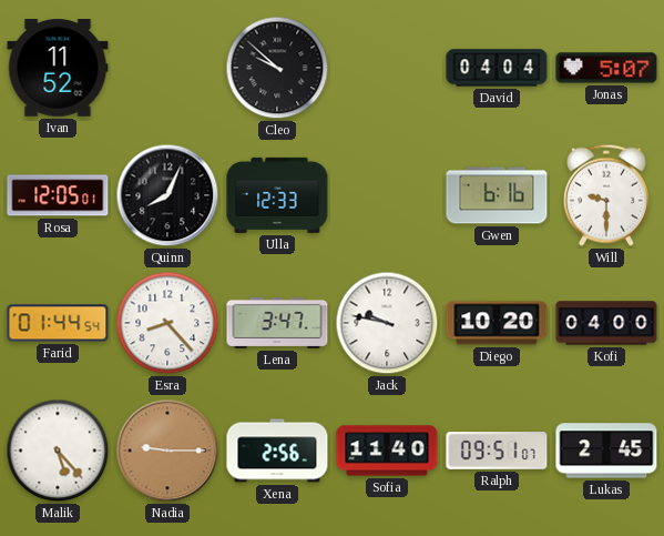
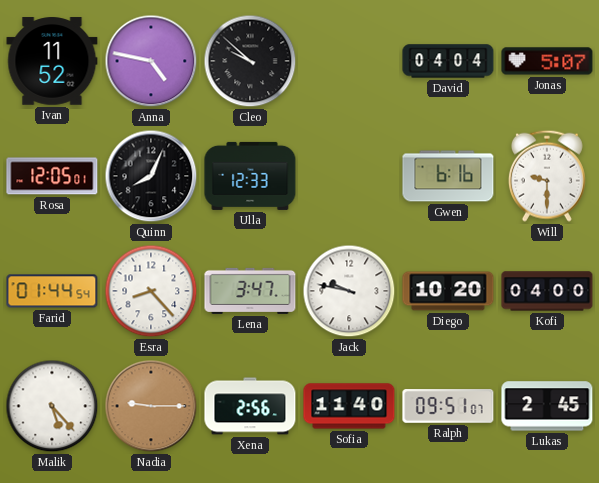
Anna: none -> 4:47
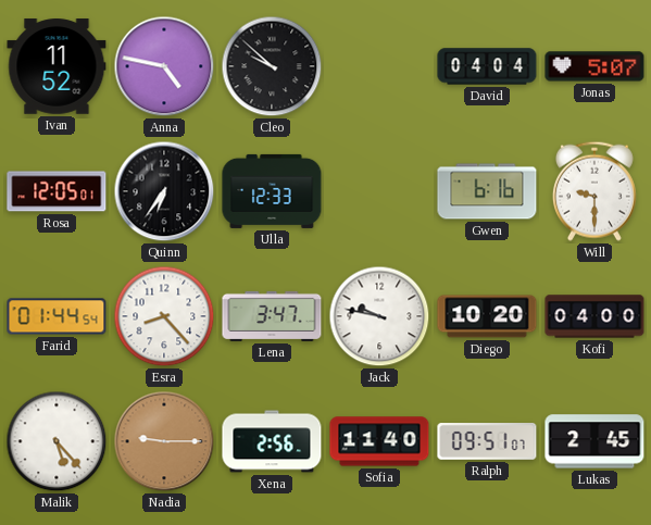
Quinn: 8:04 -> 6:36
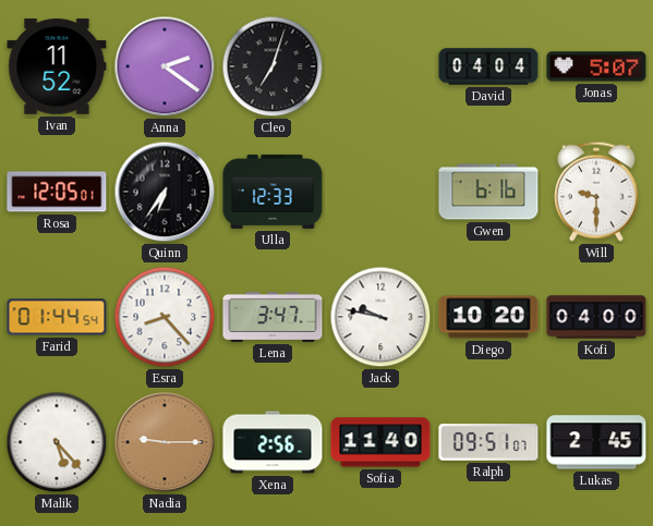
Anna: 4:47 -> 2:21
Cleo: 9:52 -> 7:03
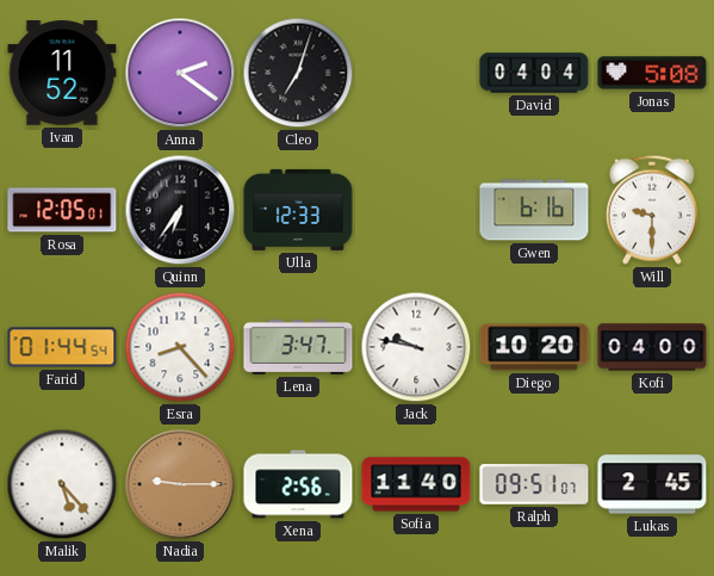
Jonas: 5:07 -> 5:08
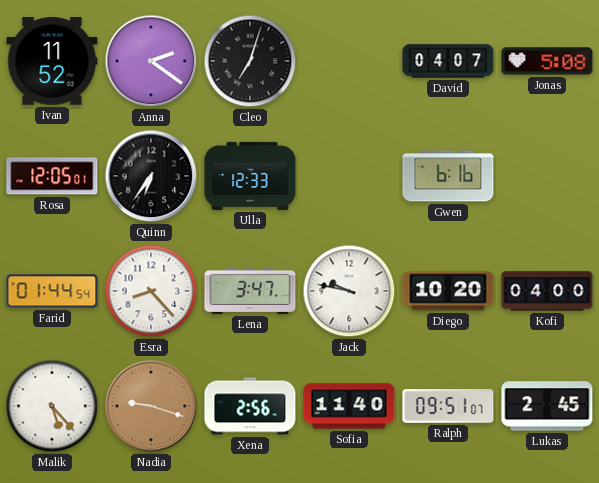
David: 04:04 -> 04:07
Will: 9:30 -> none
Nadia: 9:15 -> 9:18
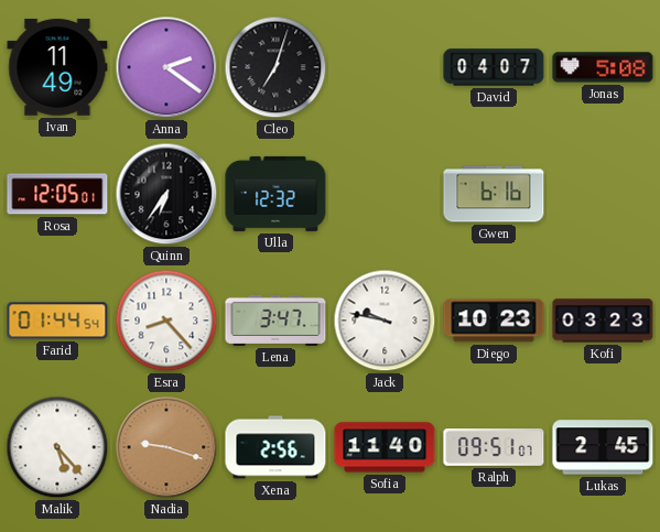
Ivan: 11:52 -> 11:49
Ulla: 12:33 -> 12:32
Diego: 10:20 -> 10:23
Kofi: 04:00 -> 03:23
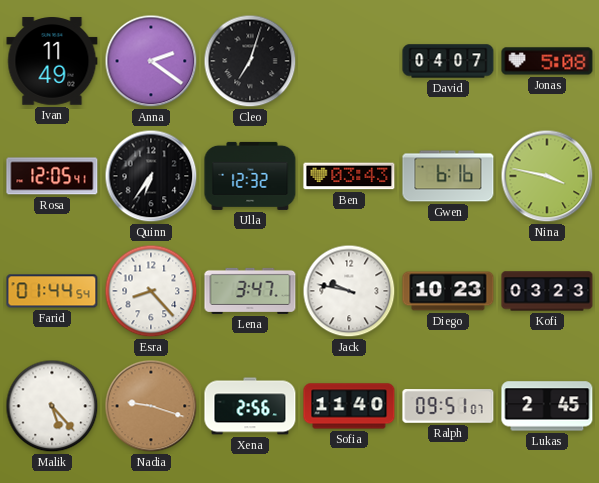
Rosa: 12:05:01 -> 12:05:41
Ben: none -> 03:43
Nina: none -> 3:47
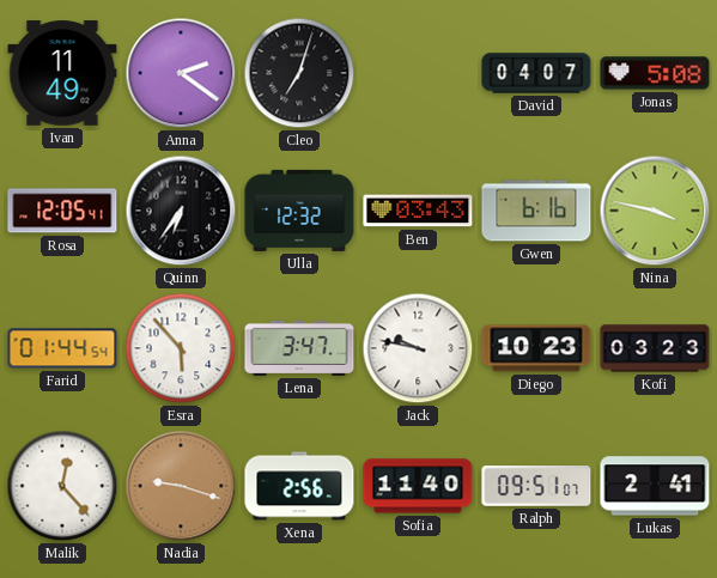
Esra: 8:23 -> 5:53
Malik: 5:23 -> 12:23
Lukas: 2:45 -> 2:41
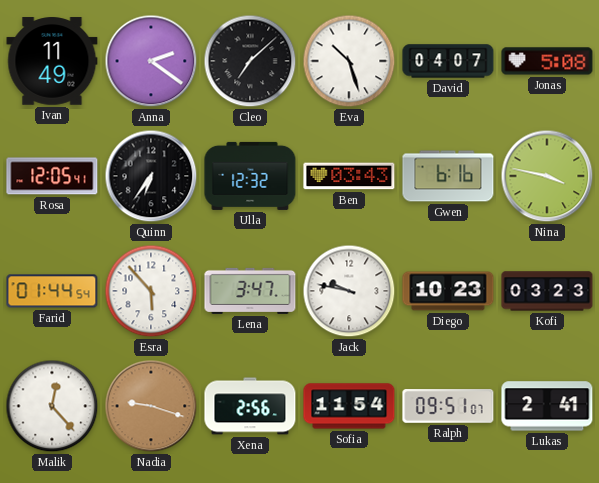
Cleo: 7:03 -> 7:08
Eva: none -> 10:27
Sofia: 11:40 -> 11:54
